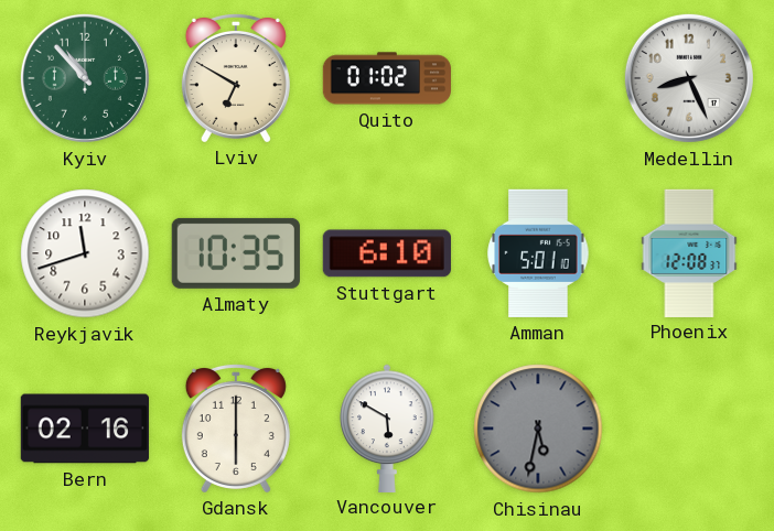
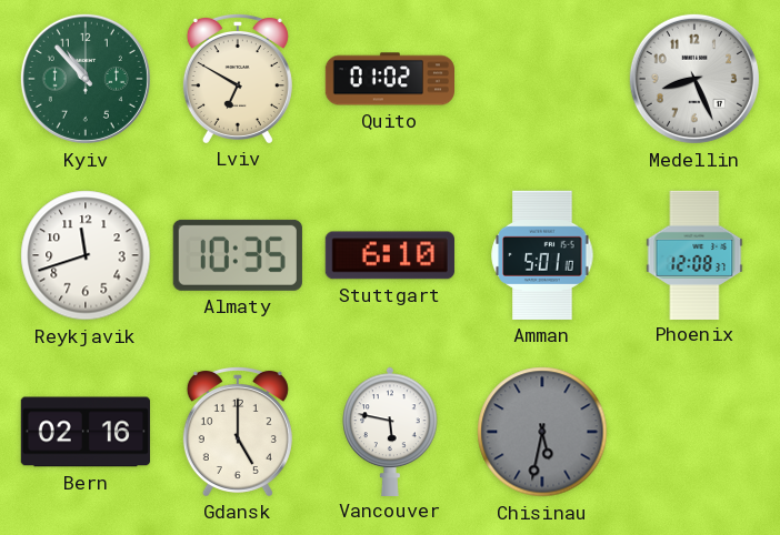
Gdansk: 6:00 -> 5:00
Vancouver: 5:50 -> 5:47
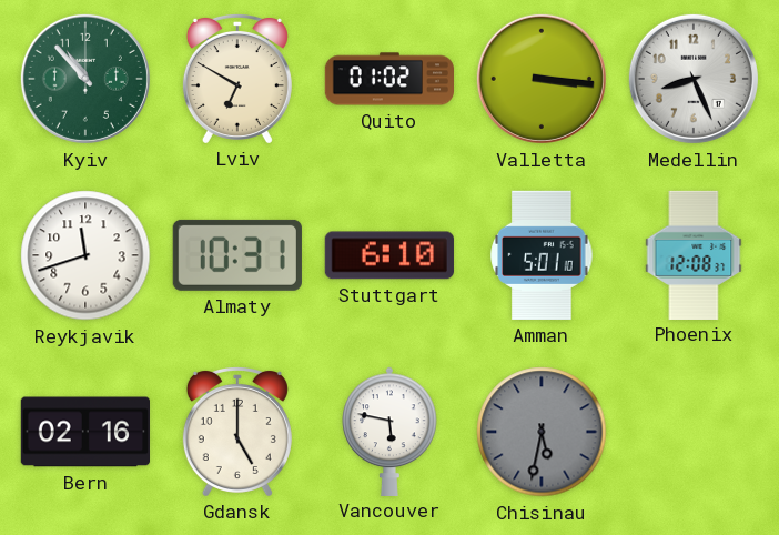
Valletta: none -> 3:16
Almaty: 10:35 -> 10:31
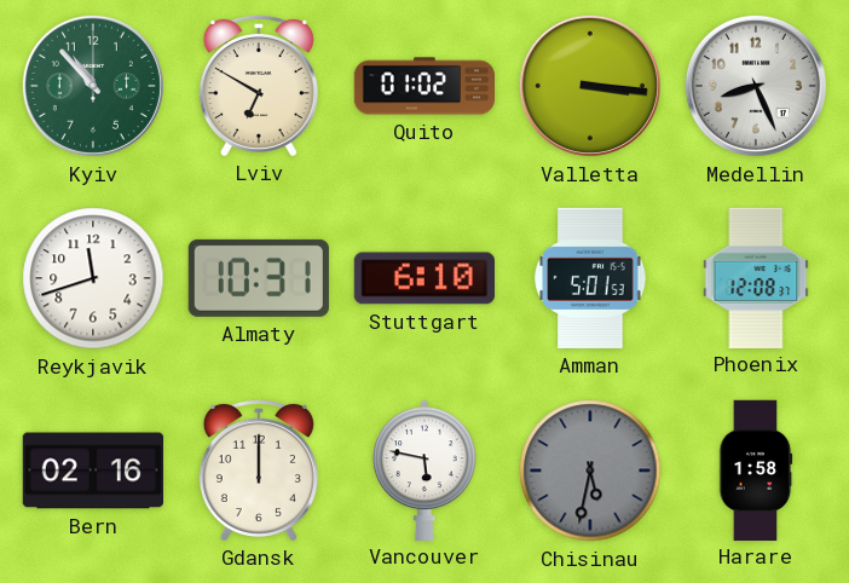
Amman: 5:01:10 -> 5:01:53
Gdansk: 5:00 -> 12:00
Harare: none -> 1:58
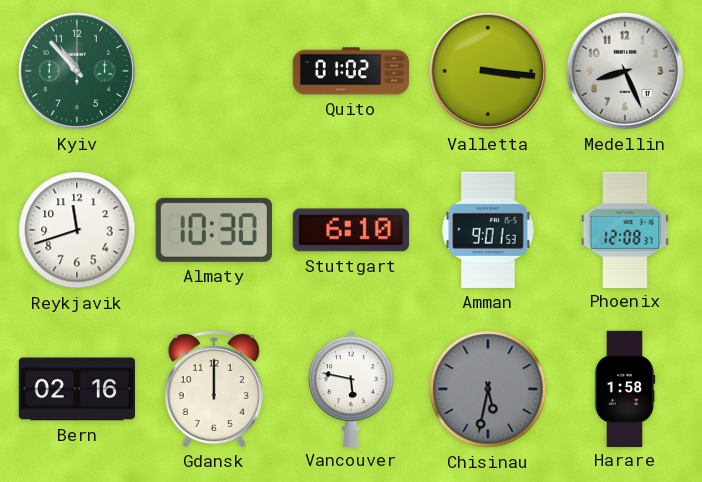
Lviv: 6:50 -> none
Almaty: 10:31 -> 10:30
Amman: 5:01 -> 9:01
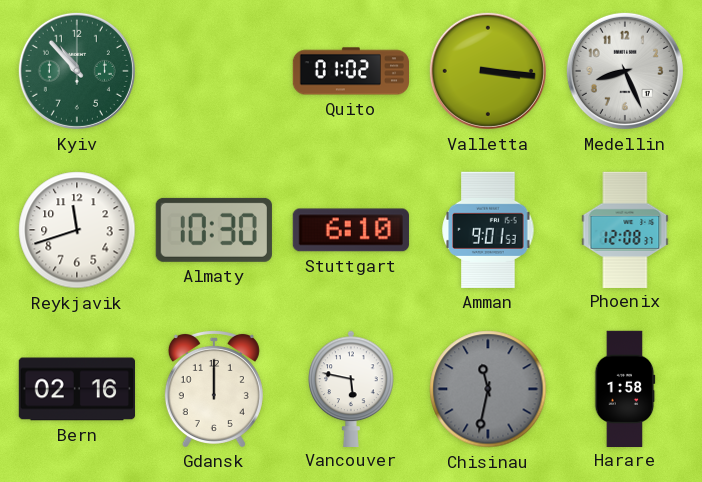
Chisinau: 5:32 -> 11:32
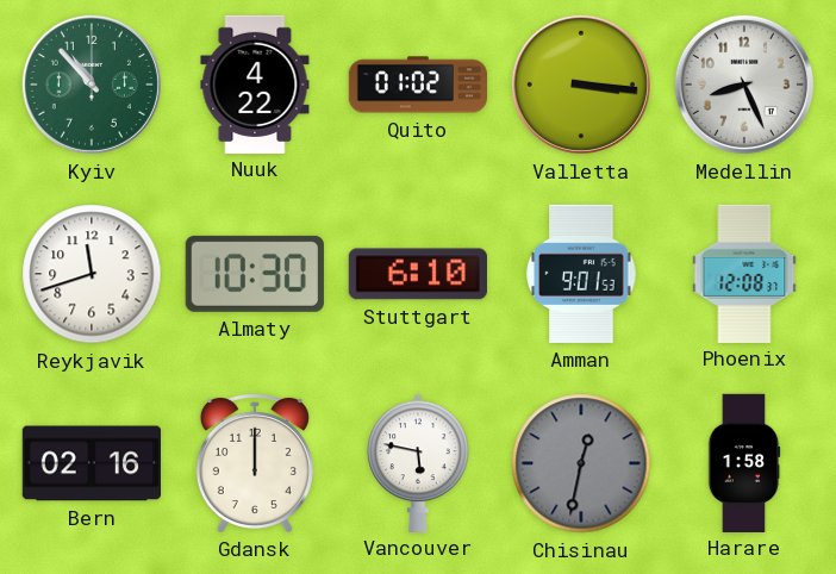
Nuuk: none -> 4:22
Chisinau: 11:32 -> 12:32
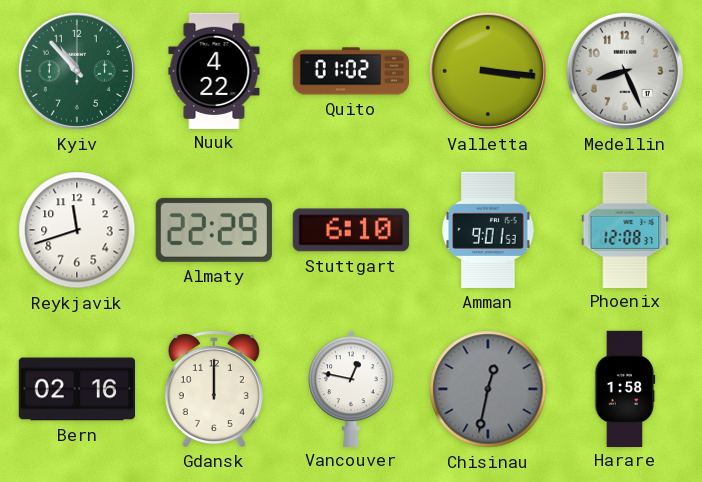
Almaty: 10:30 -> 22:29
Vancouver: 5:47 -> 12:47
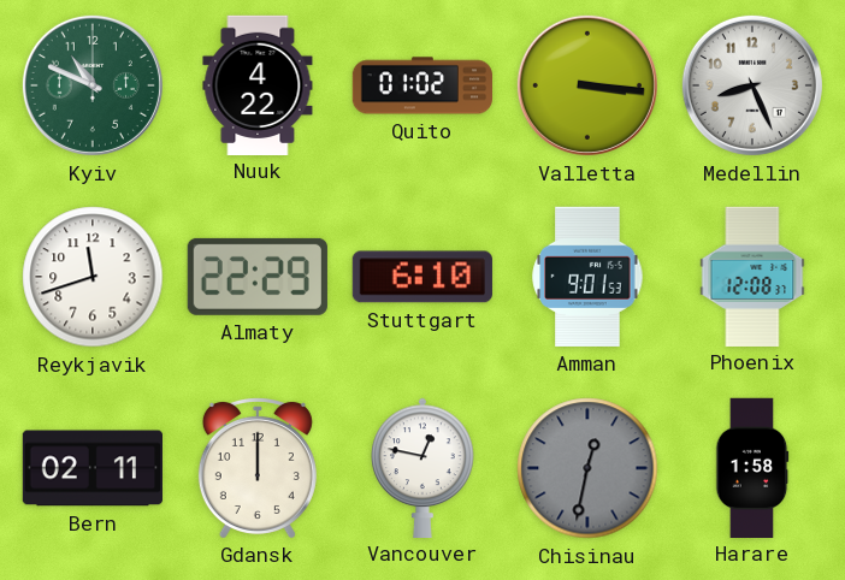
Kyiv: 10:53 -> 10:49
Bern: 02:16 -> 02:11
